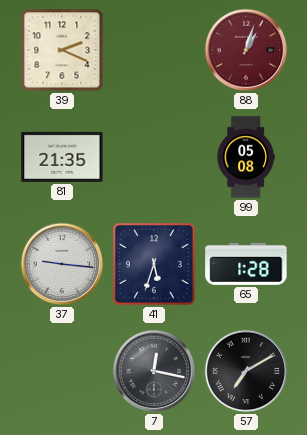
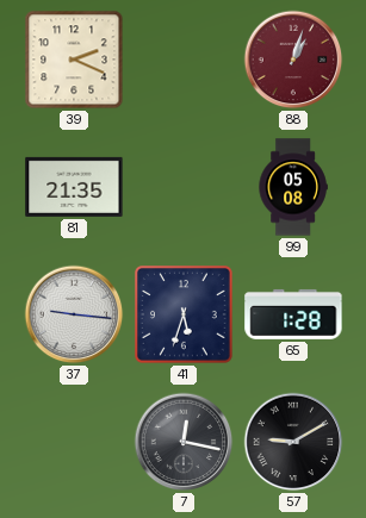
57: 7:10 -> 9:10
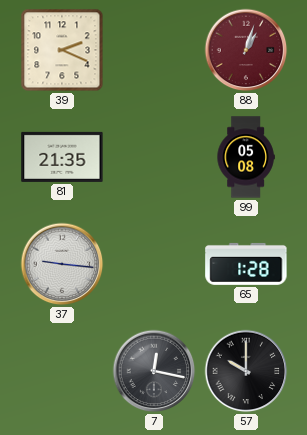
41: 5:33 -> none
57: 9:10 -> 10:00
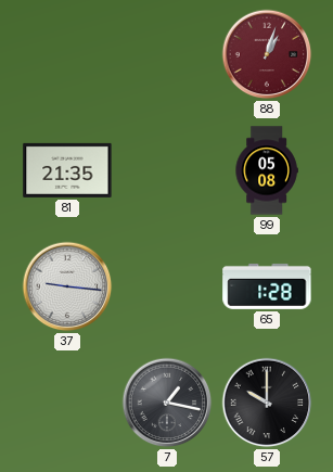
39: 2:19 -> none
7: 12:17 -> 1:17
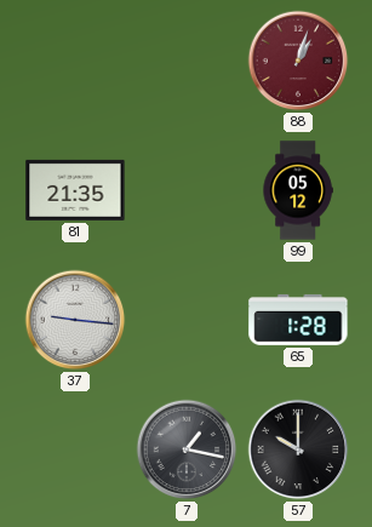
99: 05:08 -> 05:12
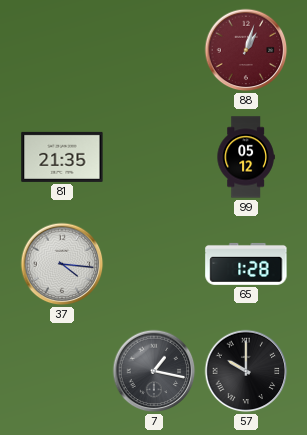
37: 9:16 -> 4:16
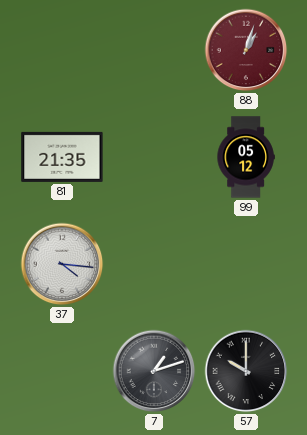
65: 1:28 -> none
7: 1:17 -> 1:12
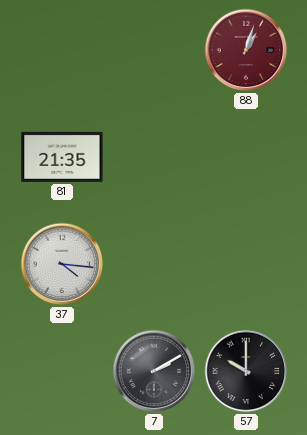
99: 05:12 -> none
7: 1:12 -> 2:10
